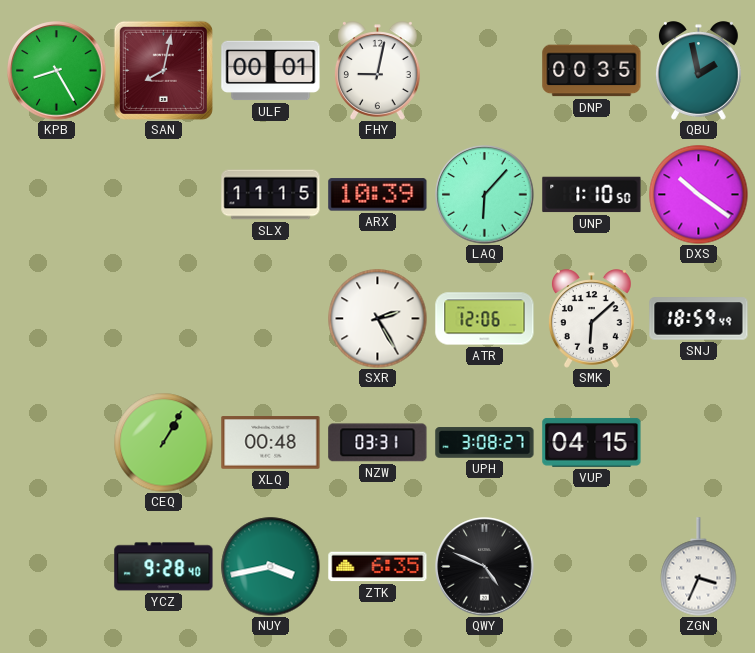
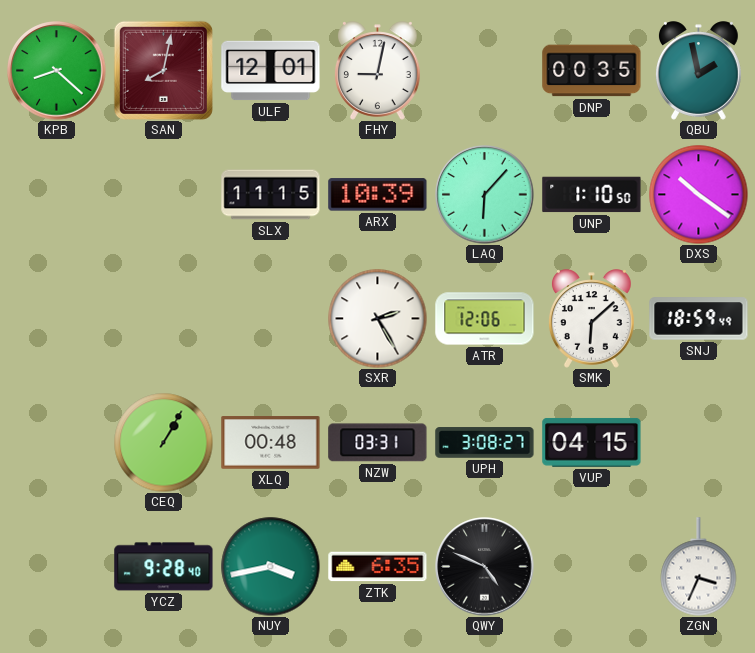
KPB: 8:25 -> 8:22
ULF: 00:01 -> 12:01
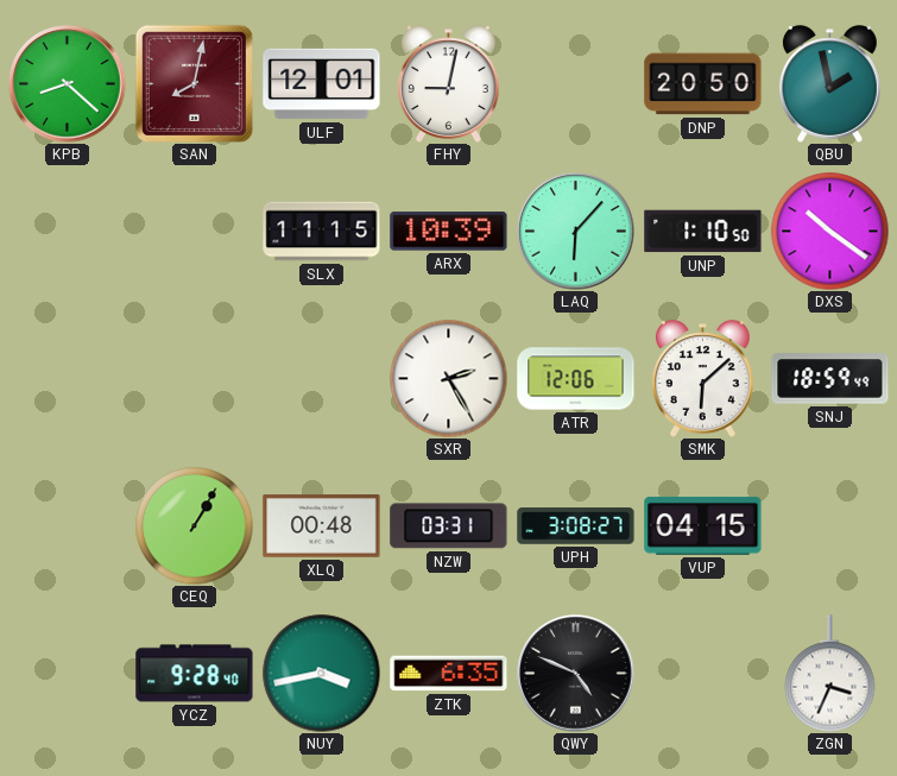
DNP: 00:35 -> 20:50
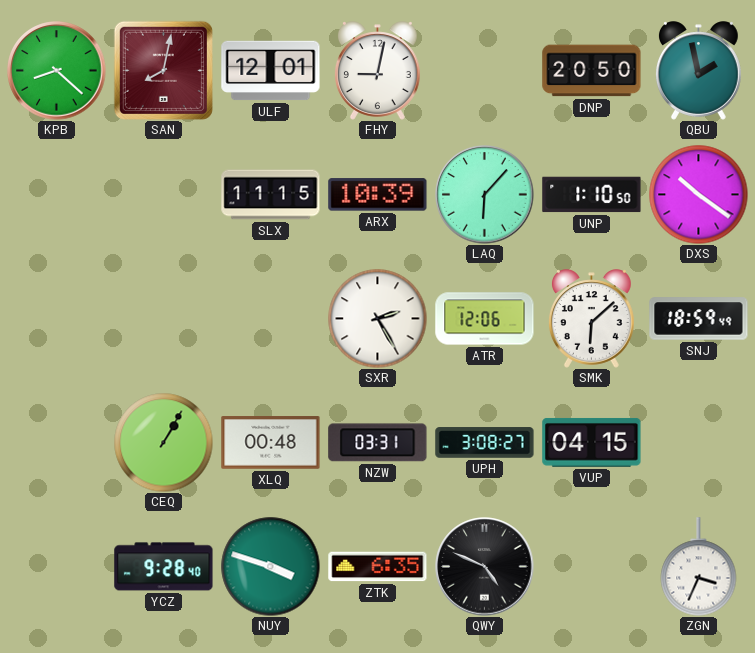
NUY: 3:43 -> 3:48
